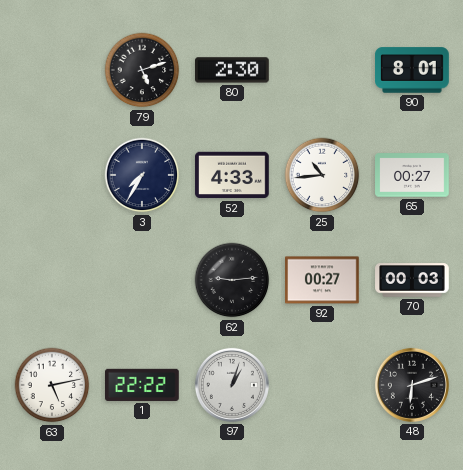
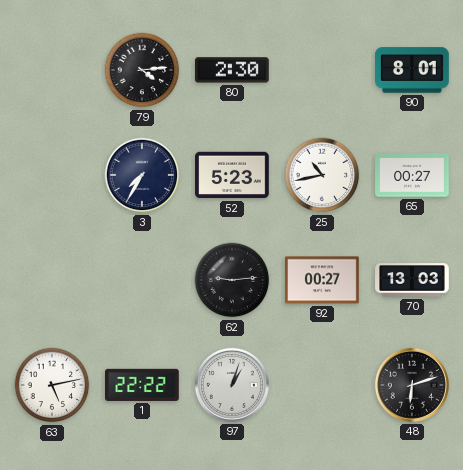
79: 5:12 -> 4:14
52: 4:33 -> 5:23
25: 10:44 -> 10:43
70: 00:03 -> 13:03
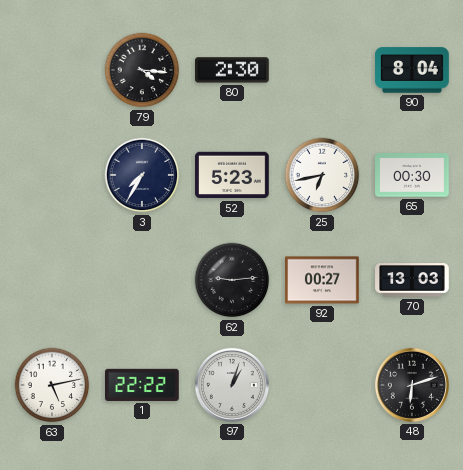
79: 4:14 -> 4:16
90: 8:01 -> 8:04
25: 10:43 -> 6:43
65: 00:27 -> 00:30
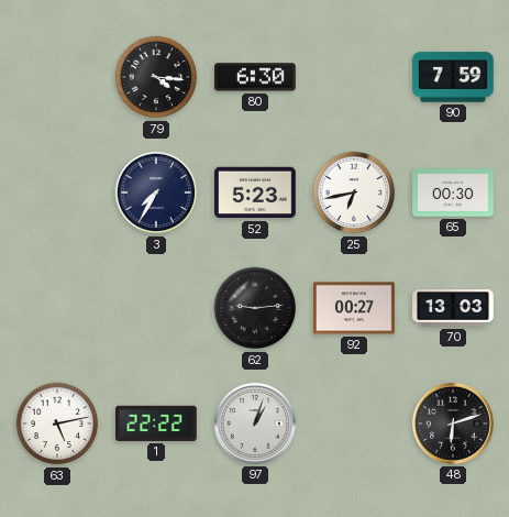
80: 2:30 -> 6:30
90: 8:04 -> 7:59
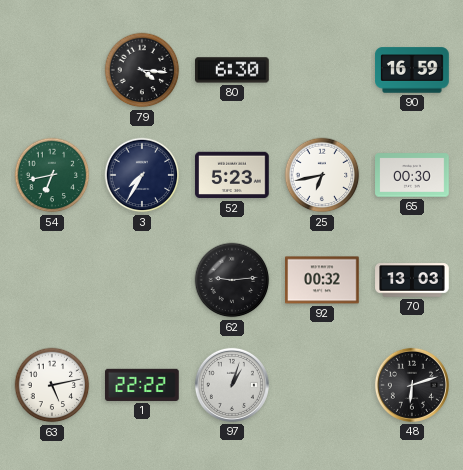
90: 7:59 -> 16:59
54: none -> 6:43
92: 00:27 -> 00:32
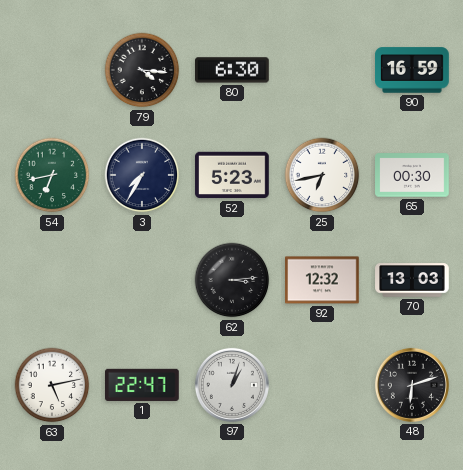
62: 9:14 -> 3:14
92: 00:32 -> 12:32
1: 22:22 -> 22:47
